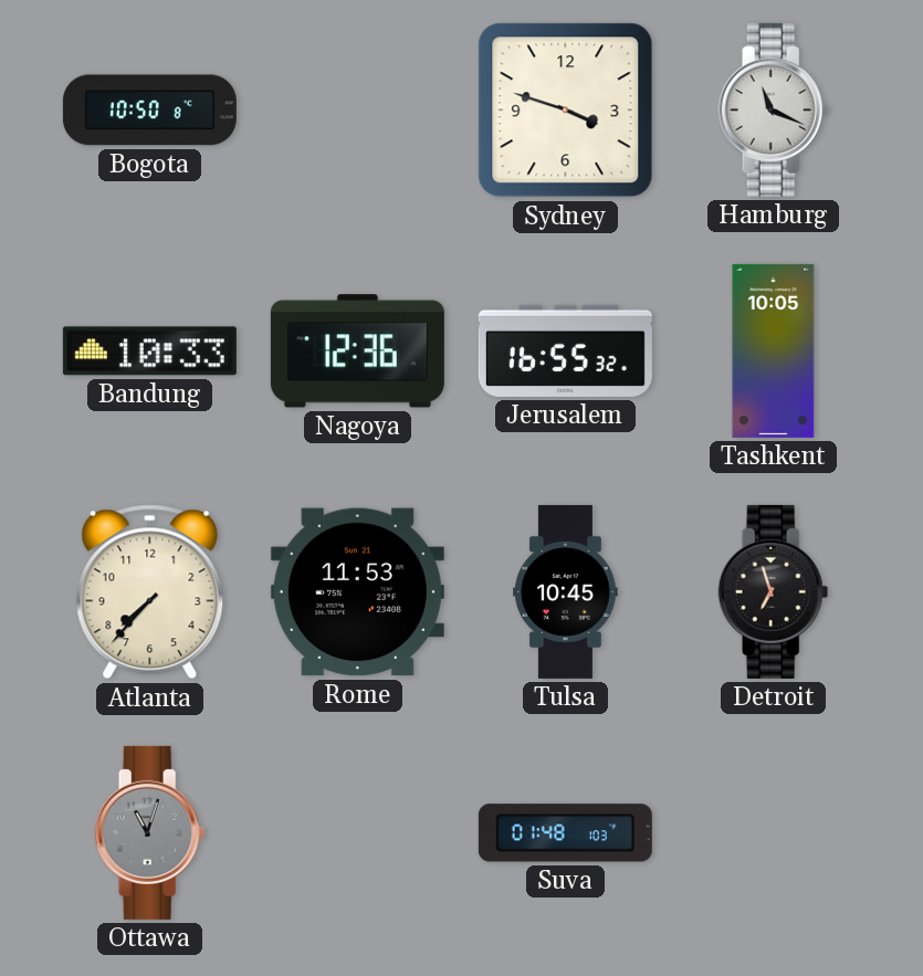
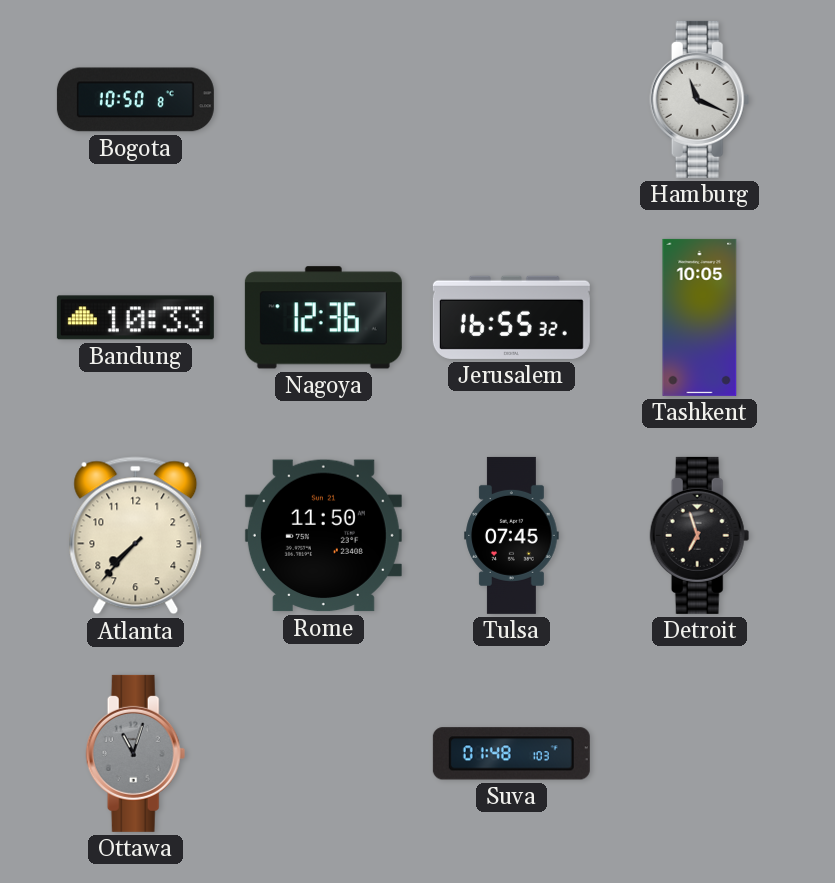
Sydney: 3:48 -> none
Rome: 11:53 -> 11:50
Tulsa: 10:45 -> 07:45
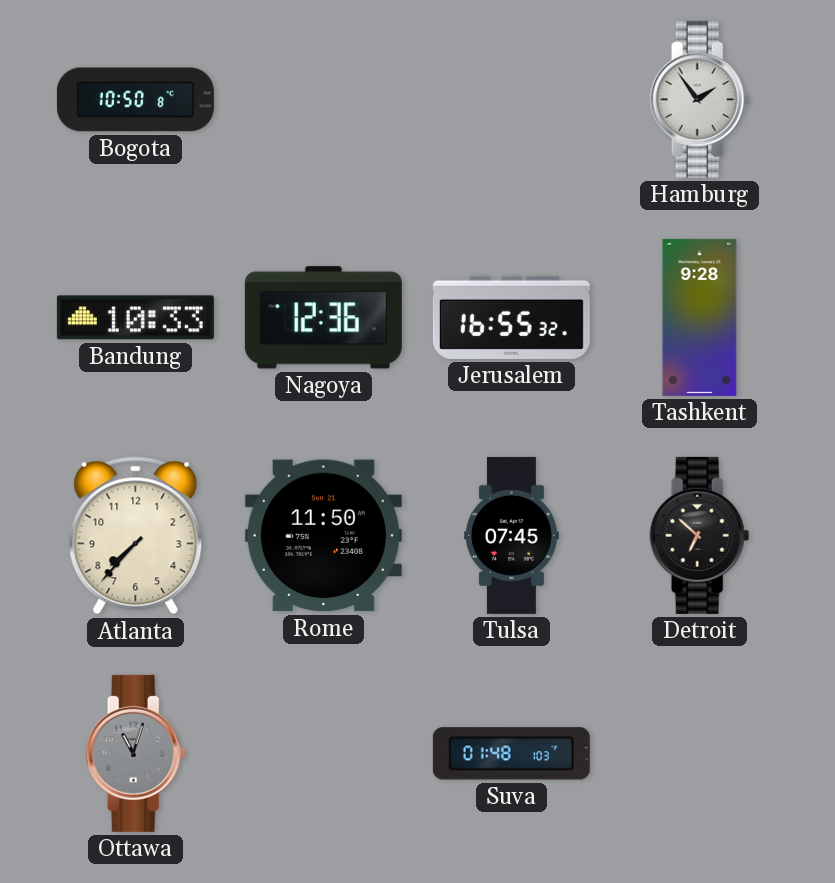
Hamburg: 11:19 -> 1:54
Tashkent: 10:05 -> 9:28
Detroit: 6:57 -> 6:52
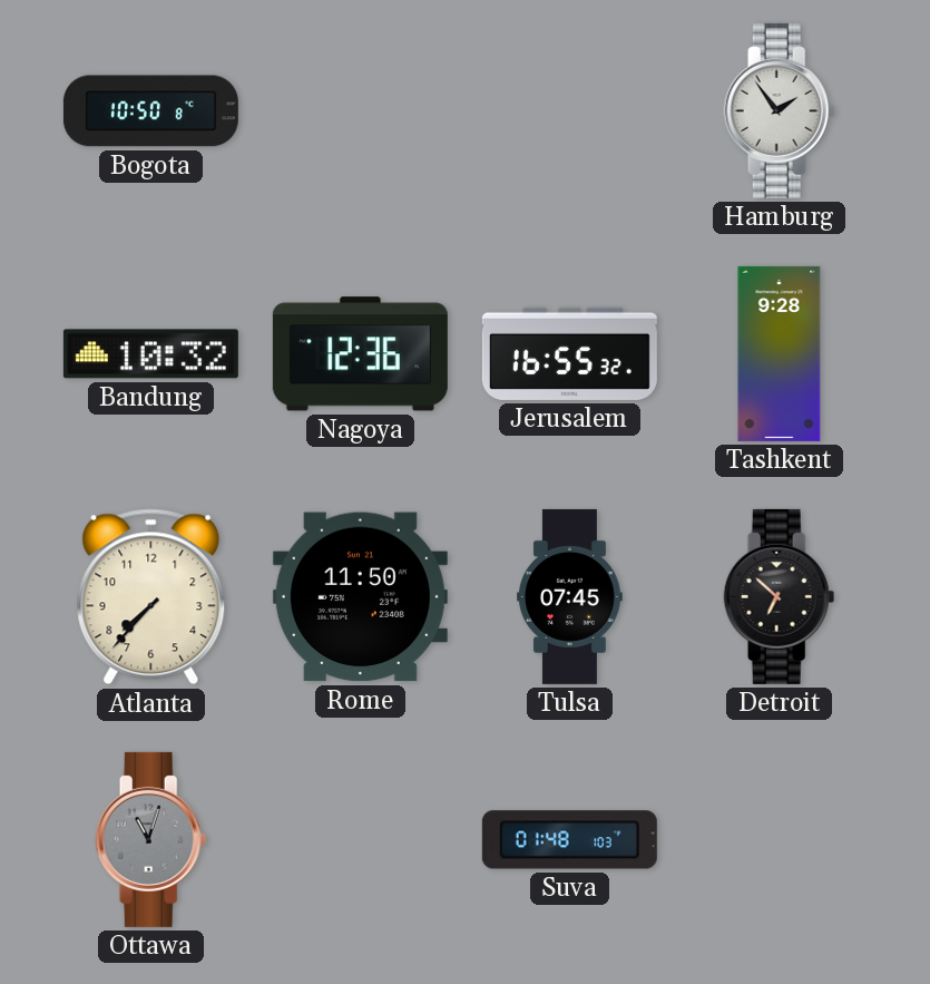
Bandung: 10:33 -> 10:32
